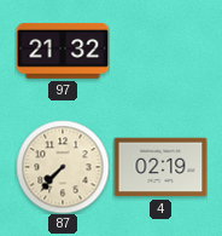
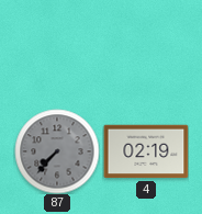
97: 21:32 -> none
87 dial: cream -> grey
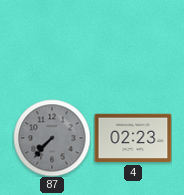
4: 02:19 -> 02:23
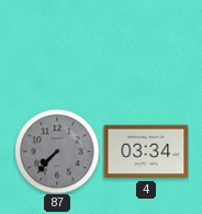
4: 02:23 -> 03:34
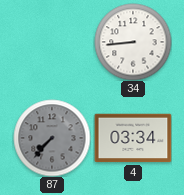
34: none -> 8:44
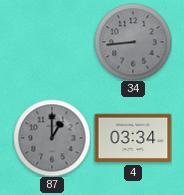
34 dial: white -> grey
87: 7:37 -> 1:00
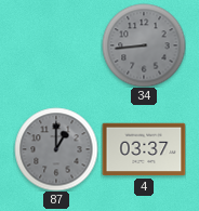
4: 03:34 -> 03:37
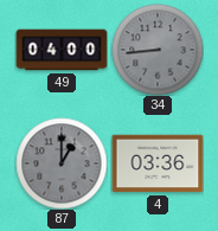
49: none -> 04:00
4: 03:37 -> 03:36
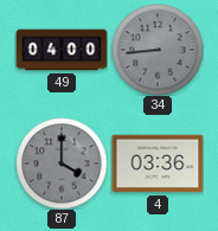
87: 1:00 -> 4:00
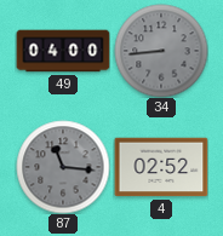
87: 4:00 -> 11:16
4: 03:36 -> 02:52
